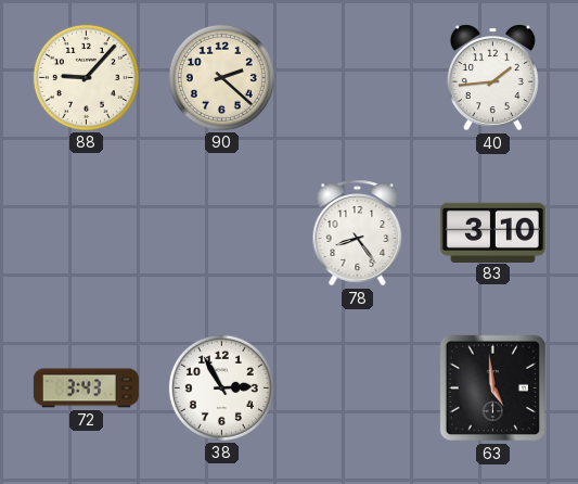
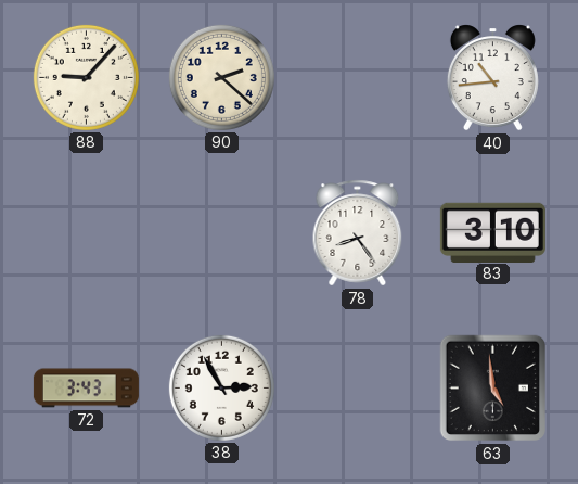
40: 1:44 -> 10:44
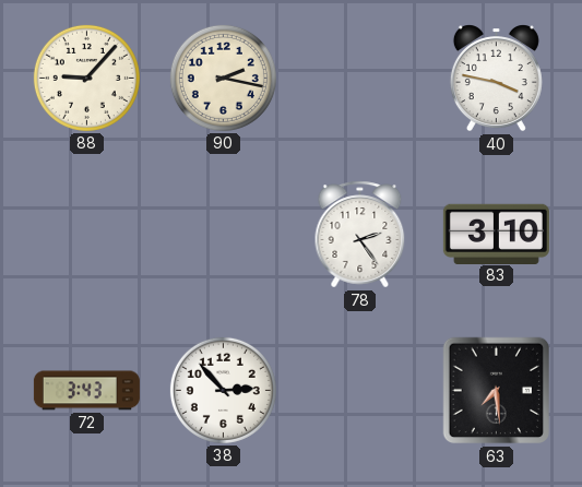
90: 2:22 -> 2:17
40: 10:44 -> 3:47
78: 8:24 -> 2:24
38: 2:55 -> 2:53
63: 4:59 -> 7:29
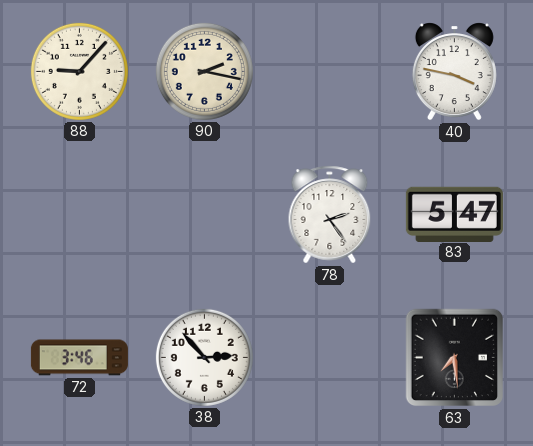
83: 3:10 -> 5:47
72: 3:43 -> 3:46
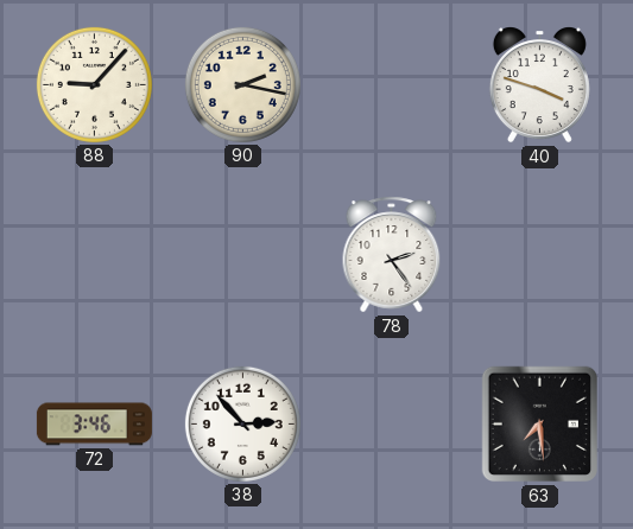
40: 3:47 -> 3:48
83: 5:47 -> none
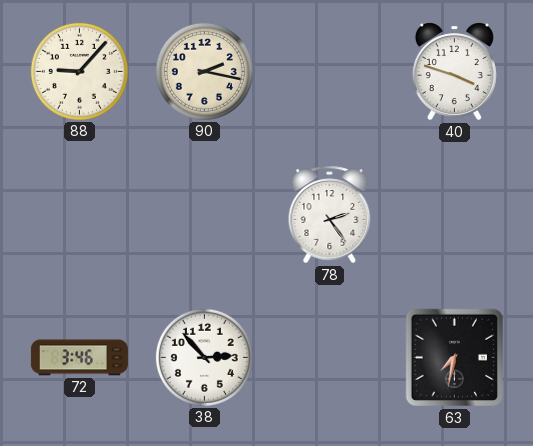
63: 7:29 -> 7:32
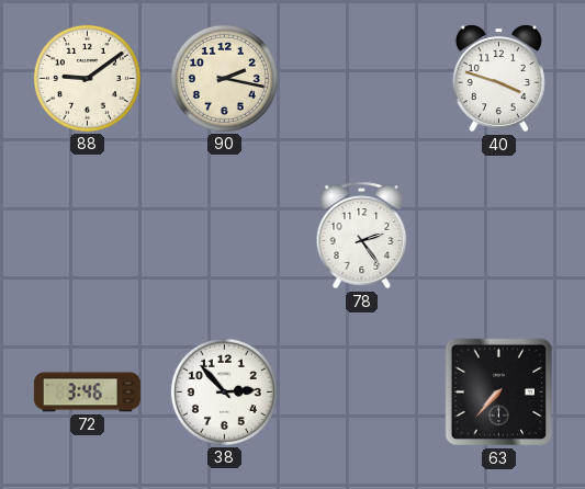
88: 9:07 -> 9:09
63: 7:32 -> 7:37
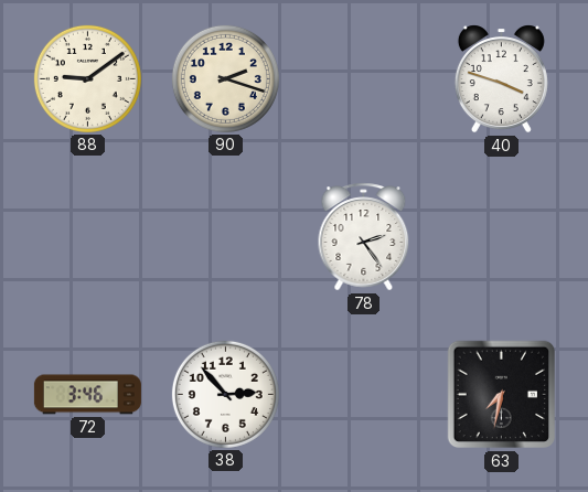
90: 2:17 -> 2:18
63: 7:37 -> 7:32
